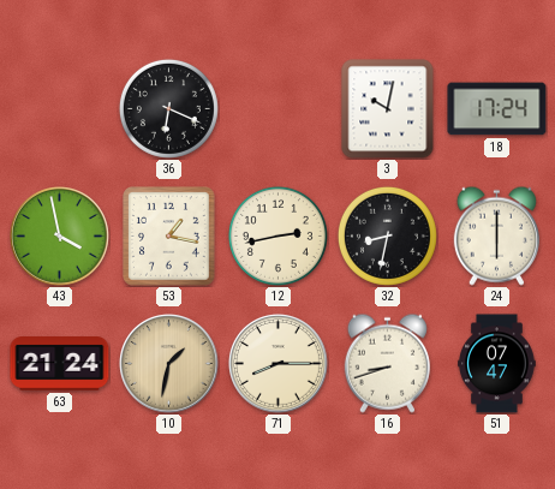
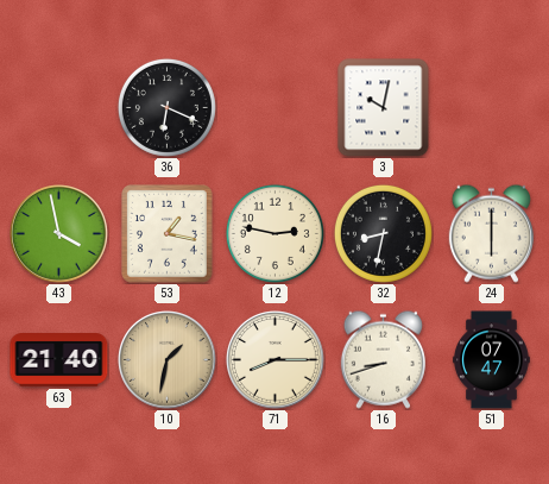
18: 17:24 -> none
12: 2:43 -> 2:47
63: 21:24 -> 21:40
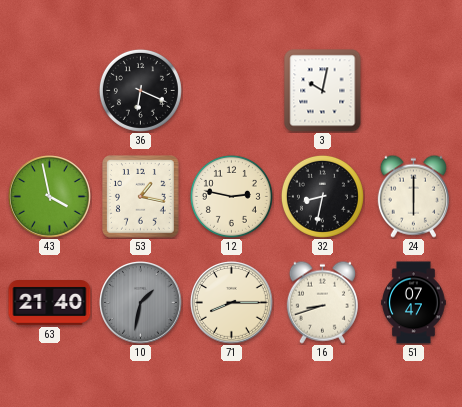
10 dial: champagne -> grey
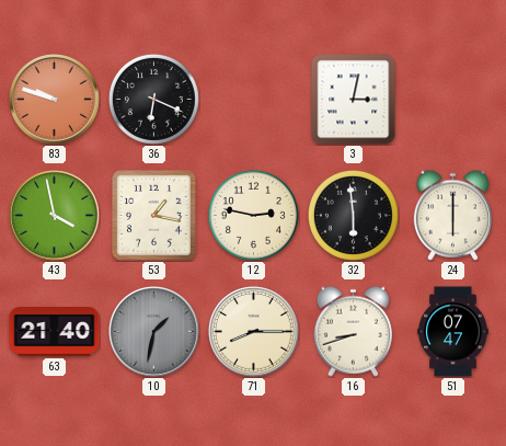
83: none -> 9:48
3: 10:02 -> 3:02
32: 8:32 -> 5:59
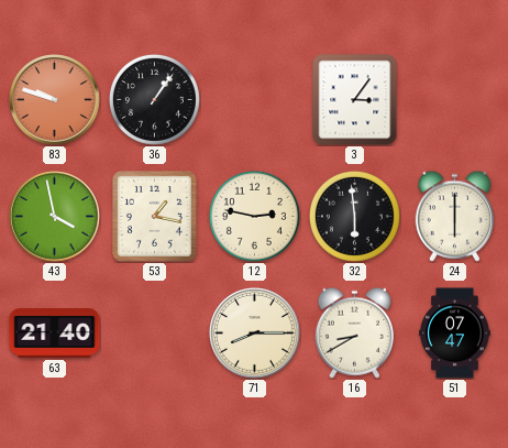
36: 6:19 -> 1:06
3: 3:02 -> 3:06
10: 1:32 -> none
16: 8:42 -> 8:40
